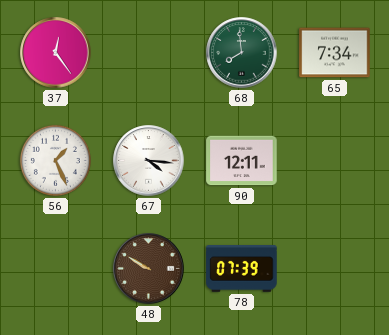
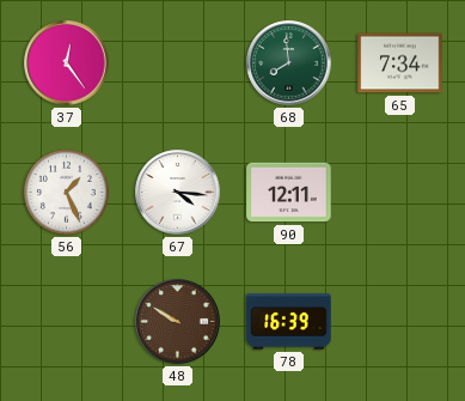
78: 07:39 -> 16:39
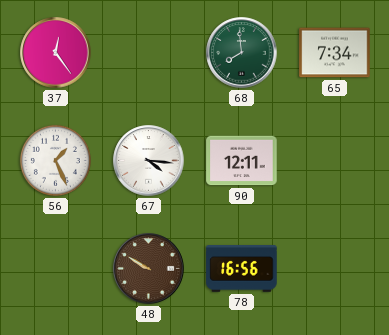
78: 16:39 -> 16:56
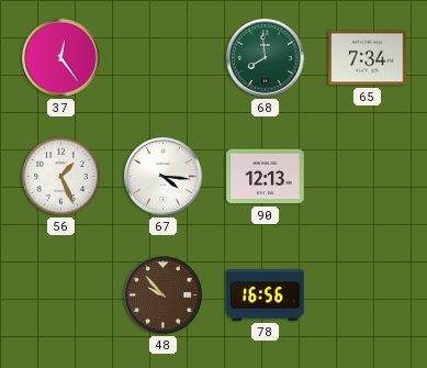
90: 12:11 -> 12:13
48: 9:50 -> 9:53
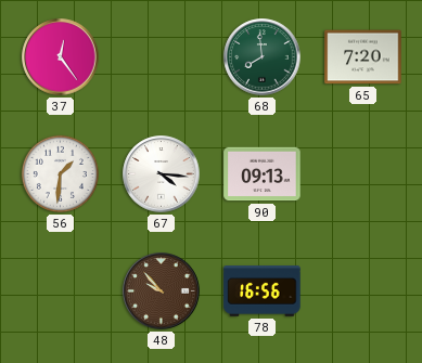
65: 7:34 -> 7:20
56: 1:26 -> 1:31
90: 12:13 -> 09:13
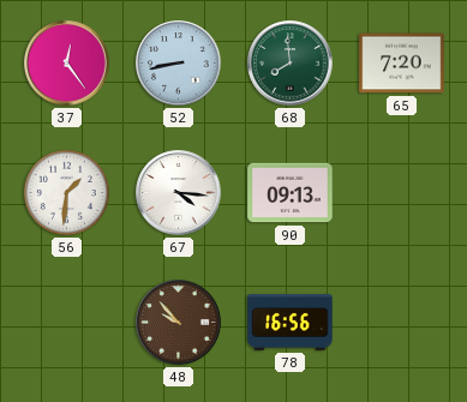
52: none -> 8:43
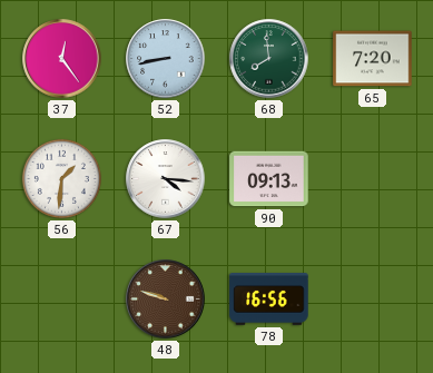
48: 9:53 -> 9:48
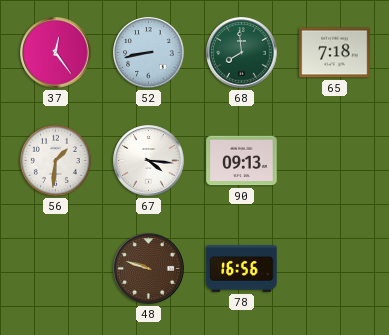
65: 7:20 -> 7:18
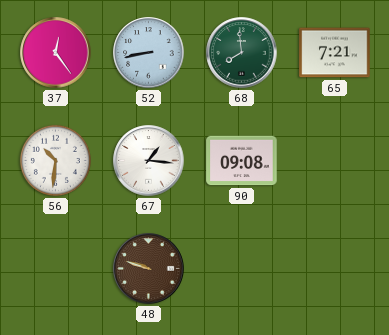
65: 7:18 -> 7:21
56: 1:31 -> 10:31
67: 4:16 -> 1:16
90: 09:13 -> 09:08
78: 16:56 -> none
